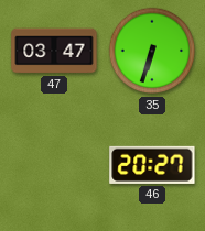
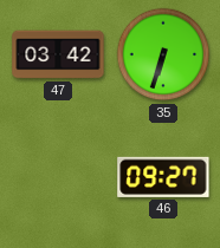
47: 03:47 -> 03:42
46: 20:27 -> 09:27
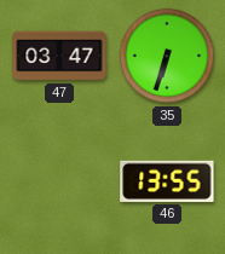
47: 03:42 -> 03:47
46: 09:27 -> 13:55
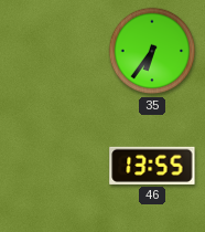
47: 03:47 -> none
35: 6:33 -> 6:36
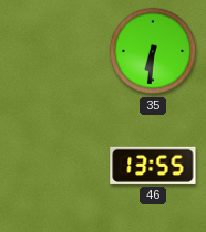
35: 6:36 -> 6:31
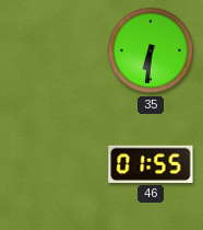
46: 13:55 -> 01:55
